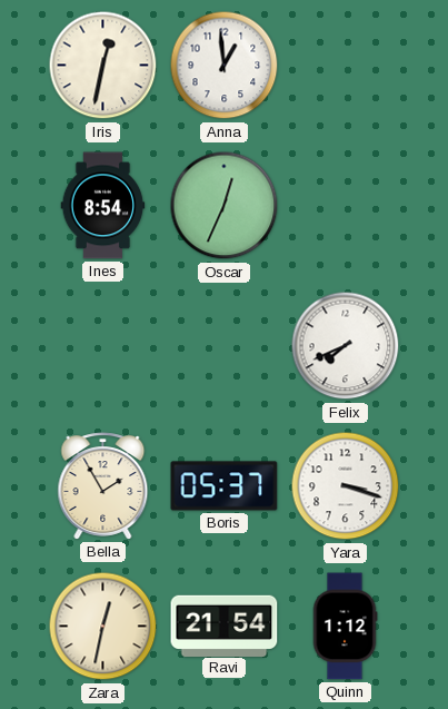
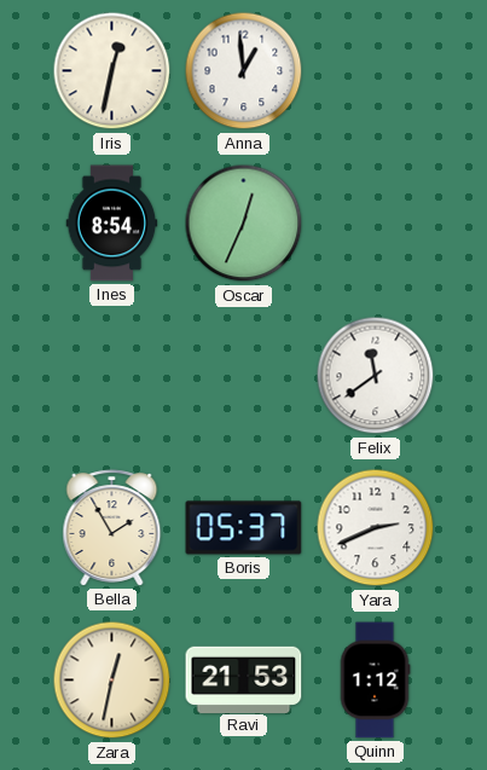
Felix: 7:41 -> 11:39
Yara: 3:18 -> 2:41
Ravi: 21:54 -> 21:53
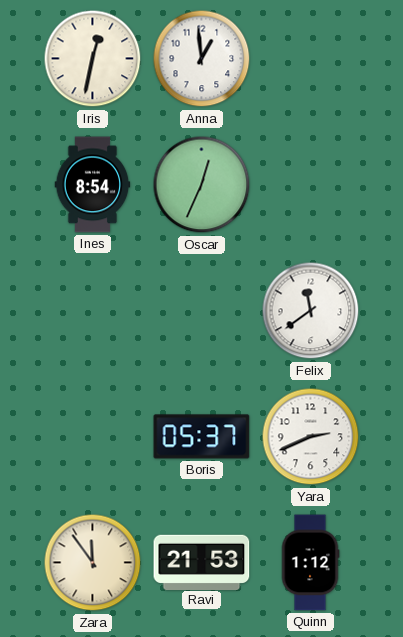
Bella: 1:55 -> none
Zara: 12:32 -> 11:54
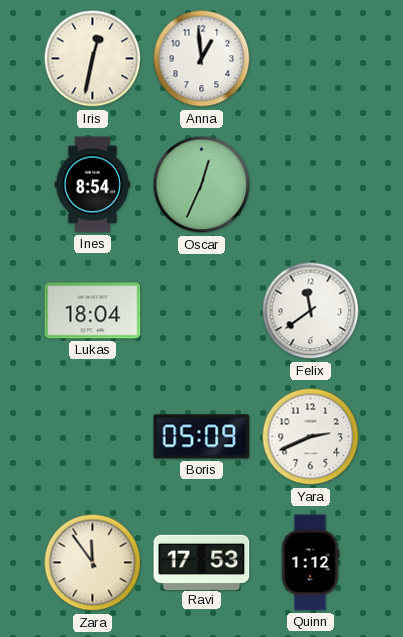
Lukas: none -> 18:04
Boris: 05:37 -> 05:09
Ravi: 21:53 -> 17:53
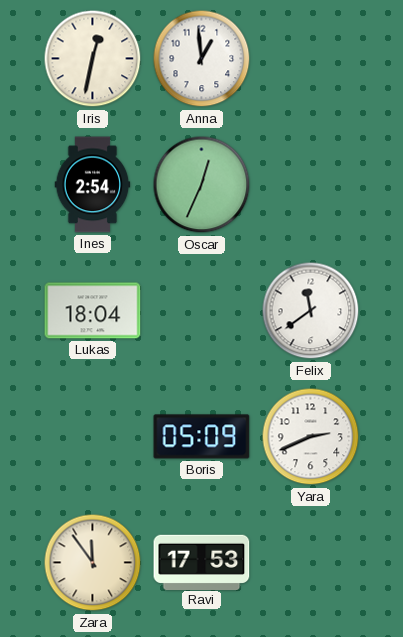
Ines: 8:54 -> 2:54
Quinn: 1:12 -> none
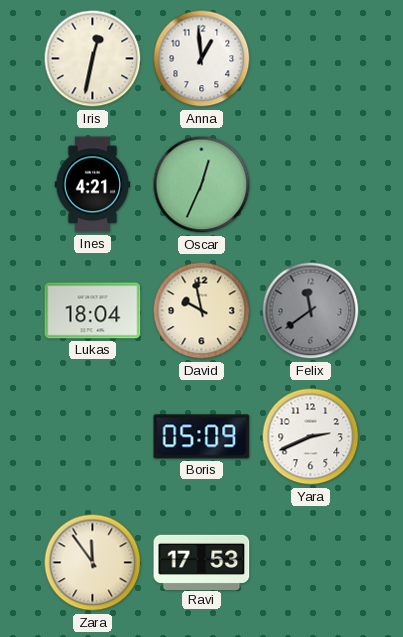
Ines: 2:54 -> 4:21
David: none -> 9:58
Felix dial: white -> grey
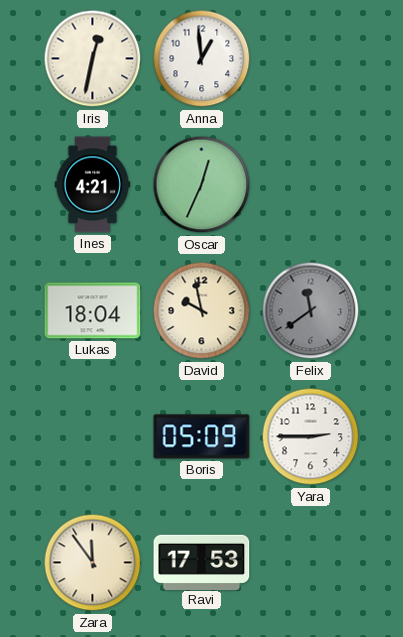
Yara: 2:41 -> 2:45
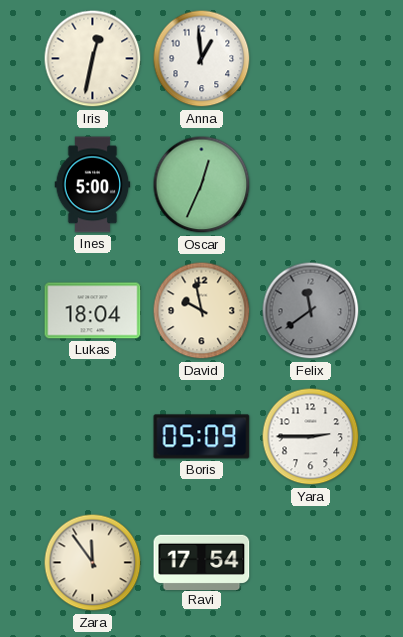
Ines: 4:21 -> 5:00
Ravi: 17:53 -> 17:54
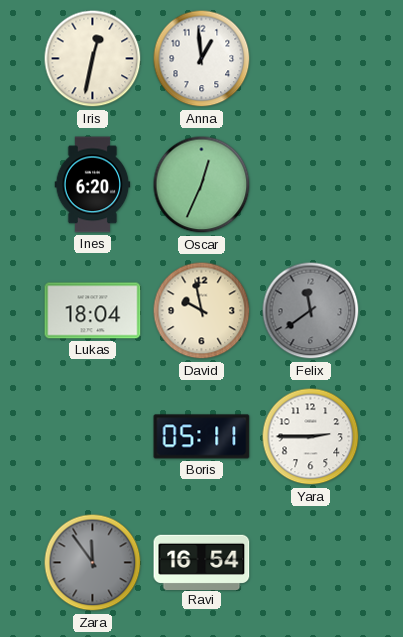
Ines: 5:00 -> 6:20
Boris: 05:09 -> 05:11
Zara dial: cream -> grey
Ravi: 17:54 -> 16:54
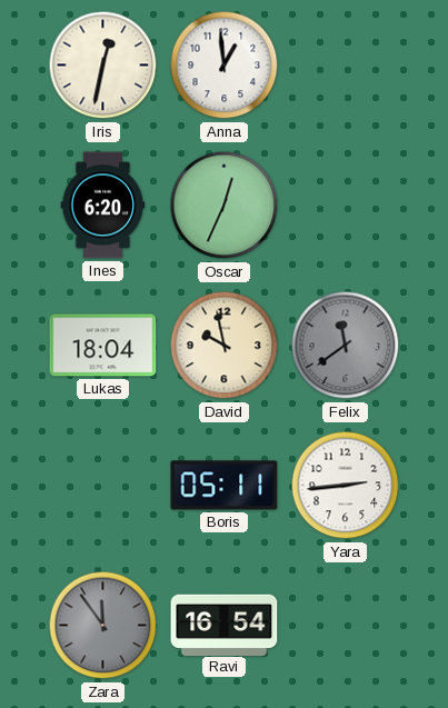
Yara: 2:45 -> 2:44
